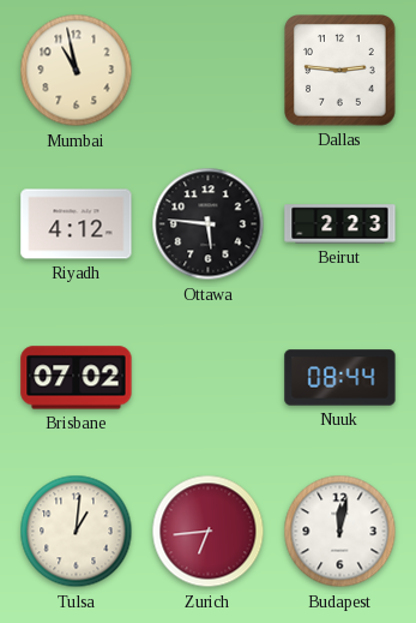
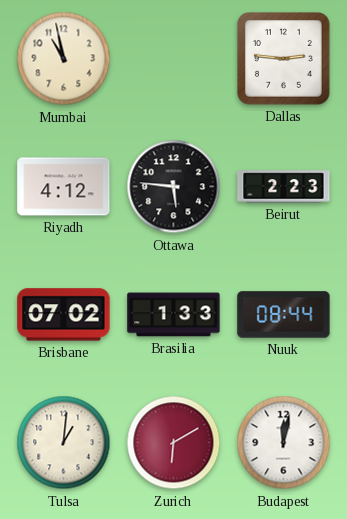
Brasilia: none -> 1:33
Zurich: 6:44 -> 6:10
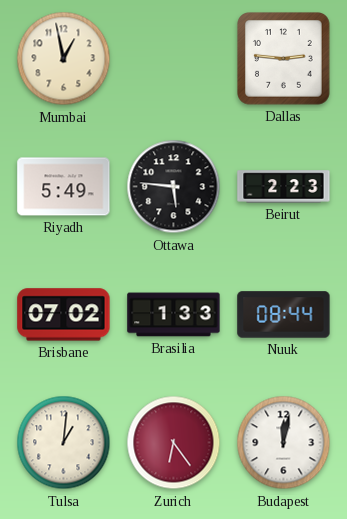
Mumbai: 10:58 -> 12:58
Riyadh: 4:12 -> 5:49
Zurich: 6:10 -> 6:24
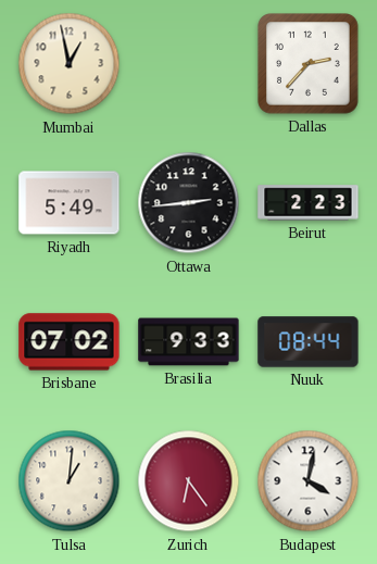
Dallas: 2:46 -> 2:37
Ottawa: 5:46 -> 2:44
Brasilia: 1:33 -> 9:33
Budapest: 12:02 -> 4:02
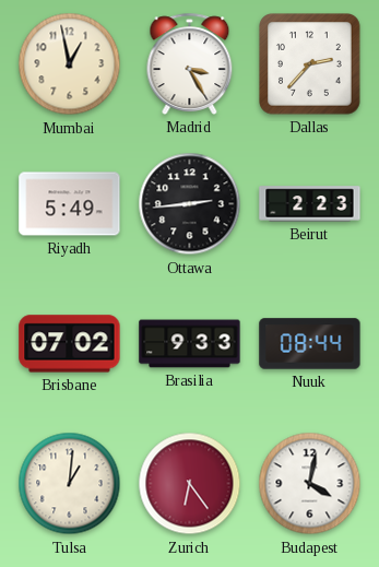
Madrid: none -> 3:25
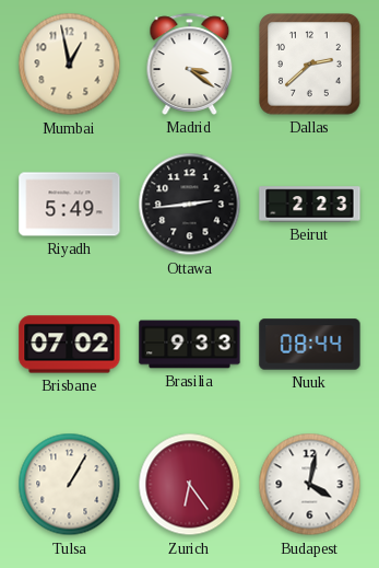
Madrid: 3:25 -> 3:21
Dallas: 2:37 -> 2:38
Tulsa: 1:01 -> 1:05
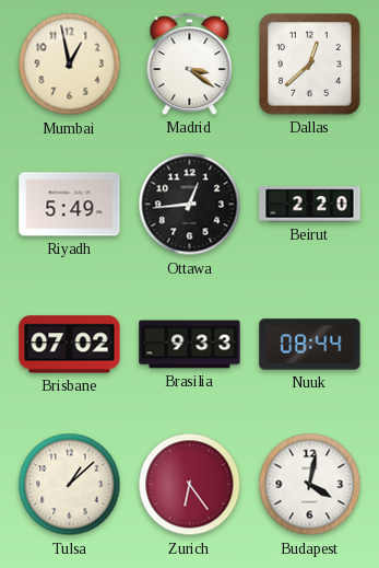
Dallas: 2:38 -> 12:38
Ottawa: 2:44 -> 12:44
Beirut: 2:23 -> 2:20
Tulsa: 1:05 -> 1:08
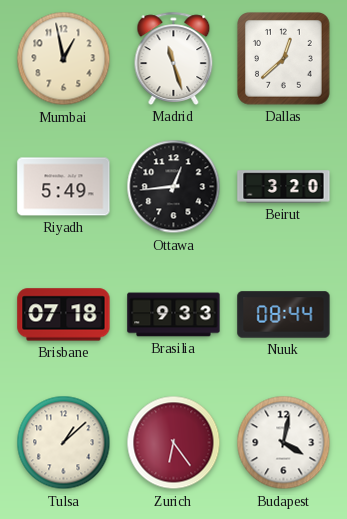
Madrid: 3:21 -> 11:27
Beirut: 2:20 -> 3:20
Brisbane: 07:02 -> 07:18
